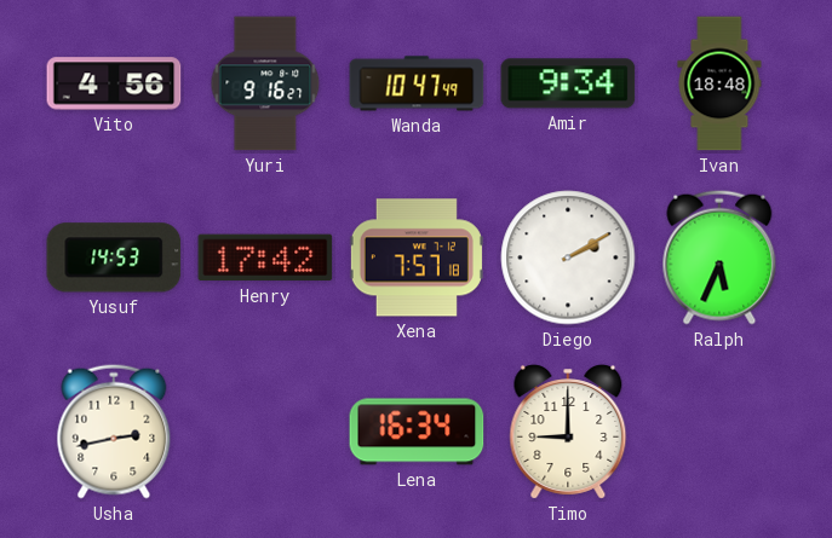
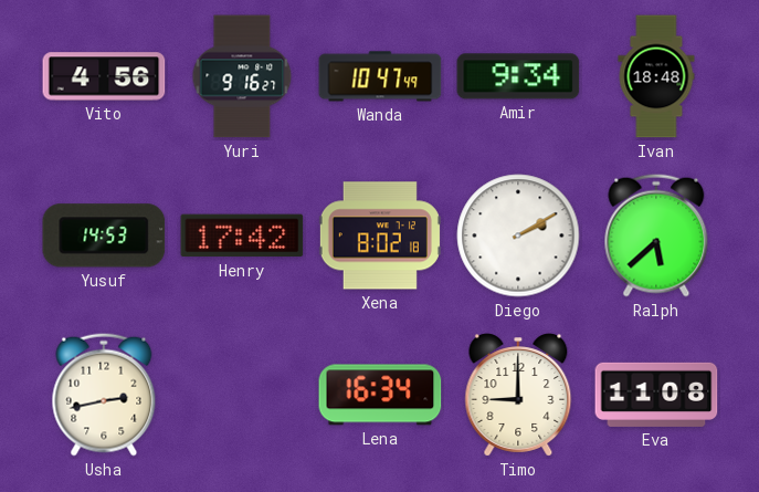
Xena: 7:57 -> 8:02
Ralph: 5:34 -> 5:38
Eva: none -> 11:08
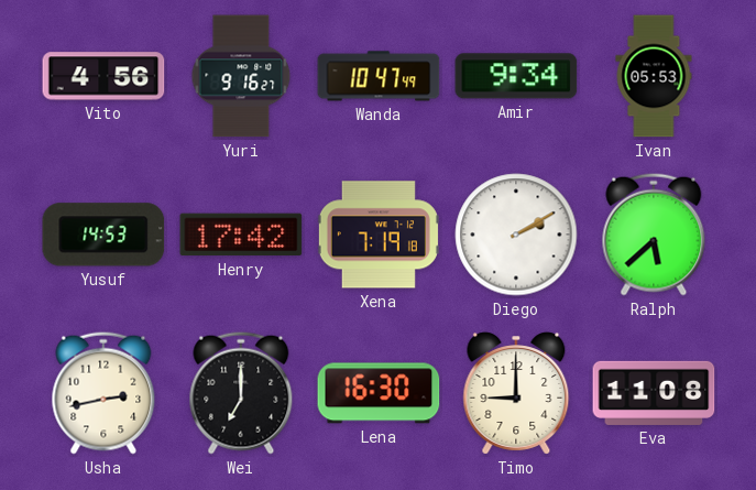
Ivan: 18:48 -> 05:53
Xena: 8:02 -> 7:19
Wei: none -> 7:00
Lena: 16:34 -> 16:30
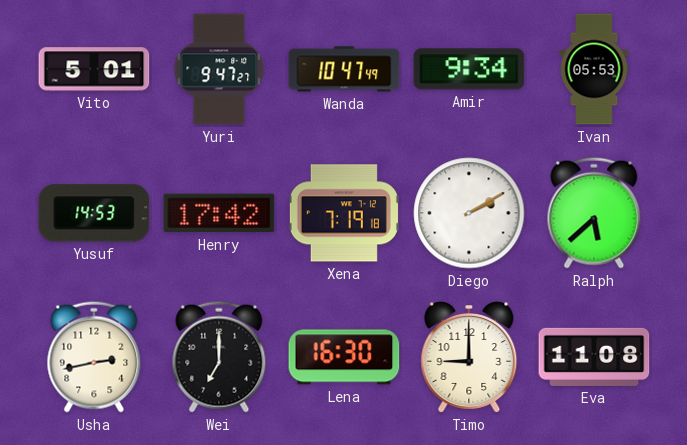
Vito: 4:56 -> 5:01
Yuri: 9:16 -> 9:47
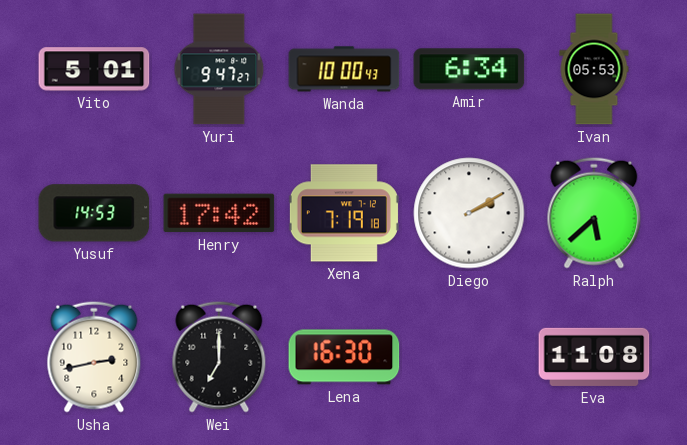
Wanda: 10:47 -> 10:00
Amir: 9:34 -> 6:34
Timo: 9:00 -> none
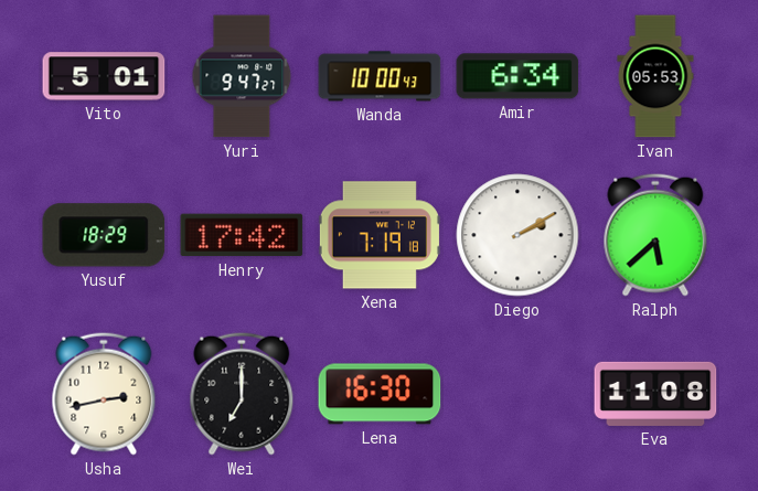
Yusuf: 14:53 -> 18:29
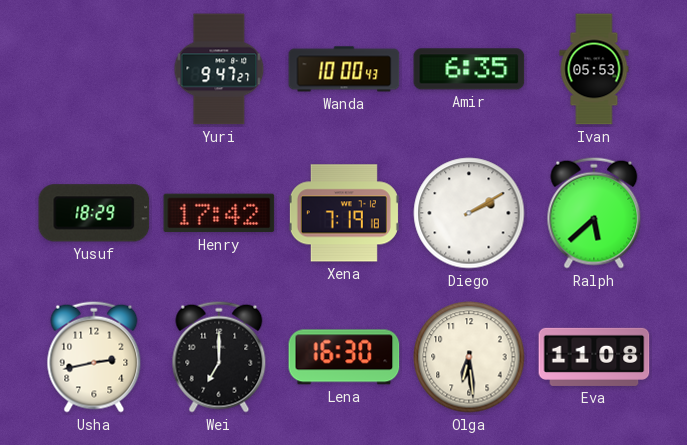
Vito: 5:01 -> none
Amir: 6:34 -> 6:35
Olga: none -> 6:29
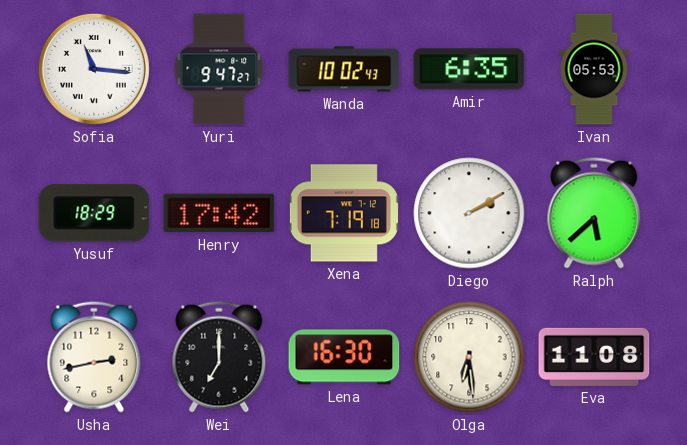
Sofia: none -> 11:16
Wanda: 10:00 -> 10:02
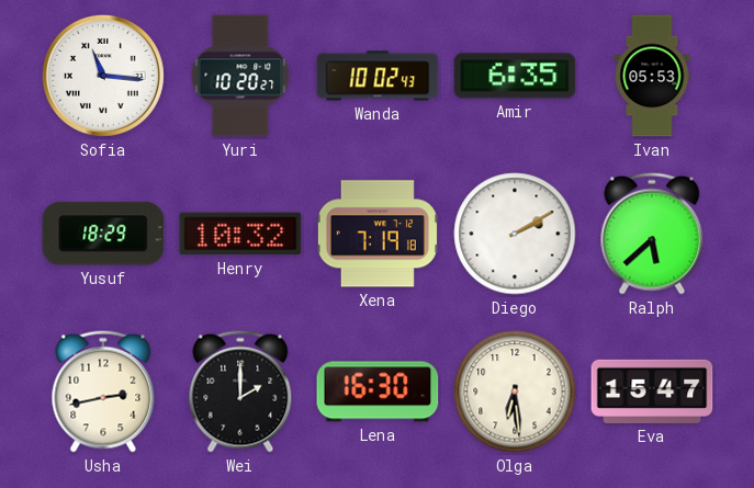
Yuri: 9:47 -> 10:20
Henry: 17:42 -> 10:32
Wei: 7:00 -> 2:00
Eva: 11:08 -> 15:47
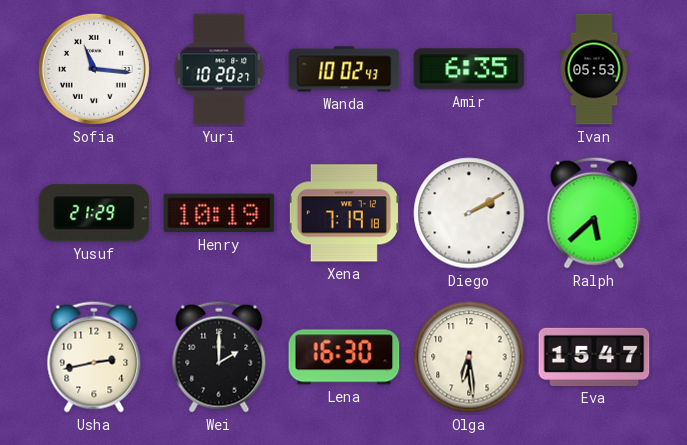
Yusuf: 18:29 -> 21:29
Henry: 10:32 -> 10:19
